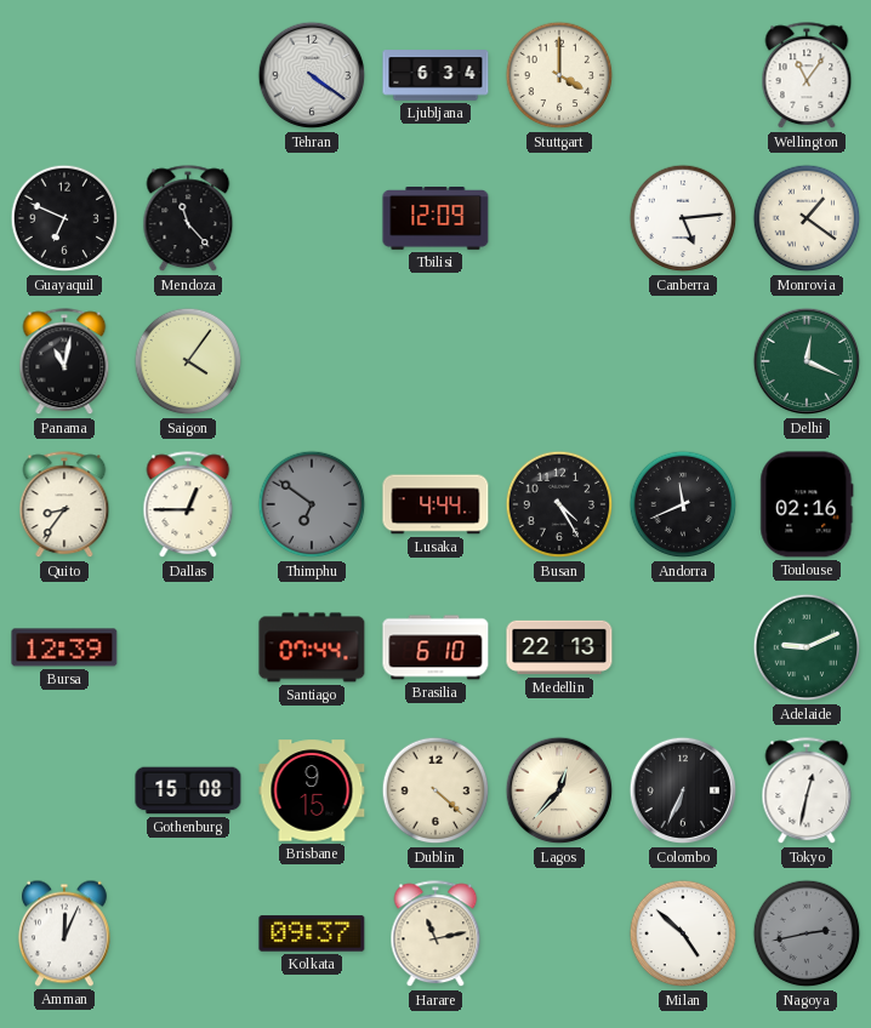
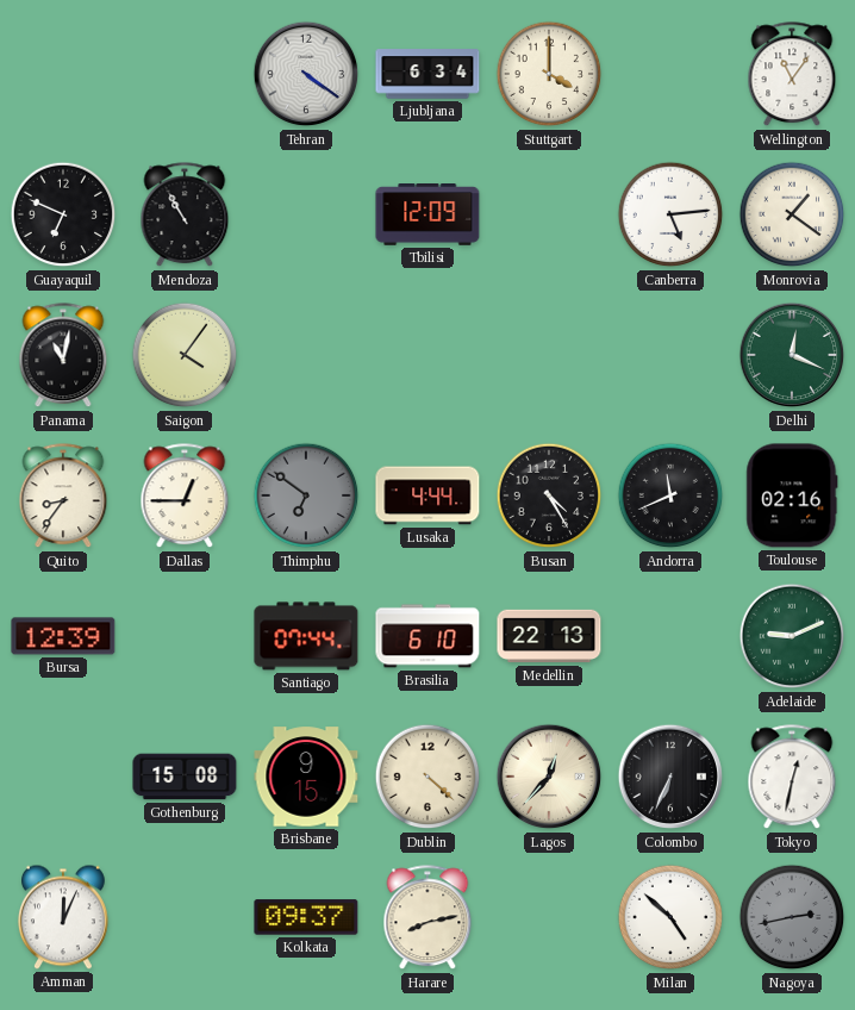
Mendoza: 11:23 -> 10:55
Harare: 11:13 -> 8:13
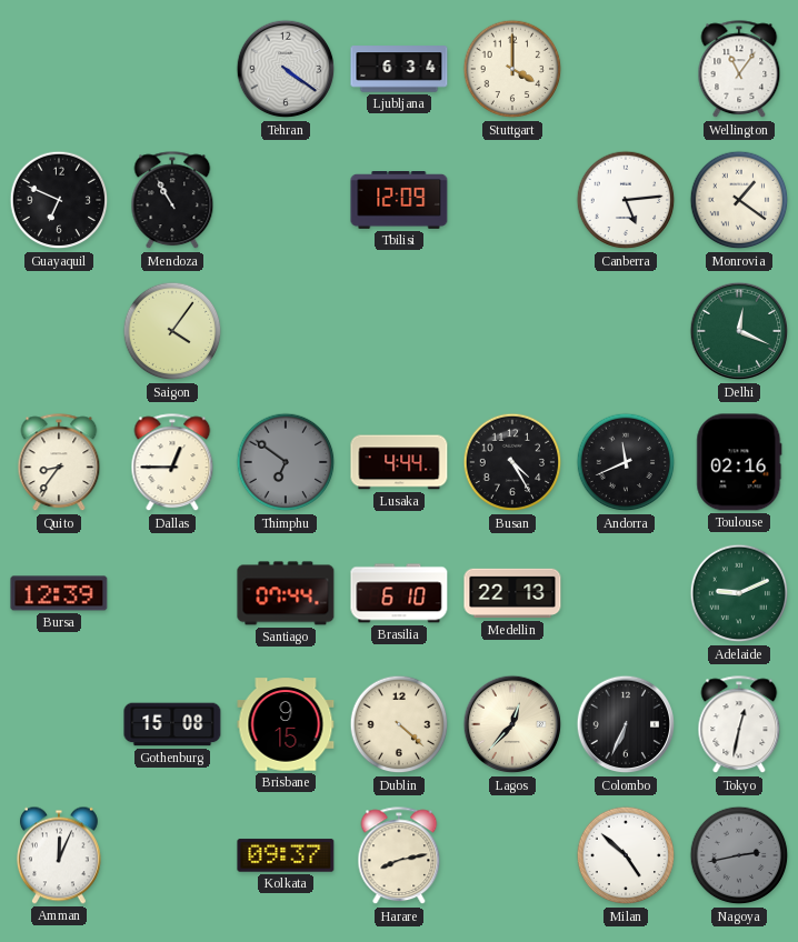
Panama: 11:02 -> none
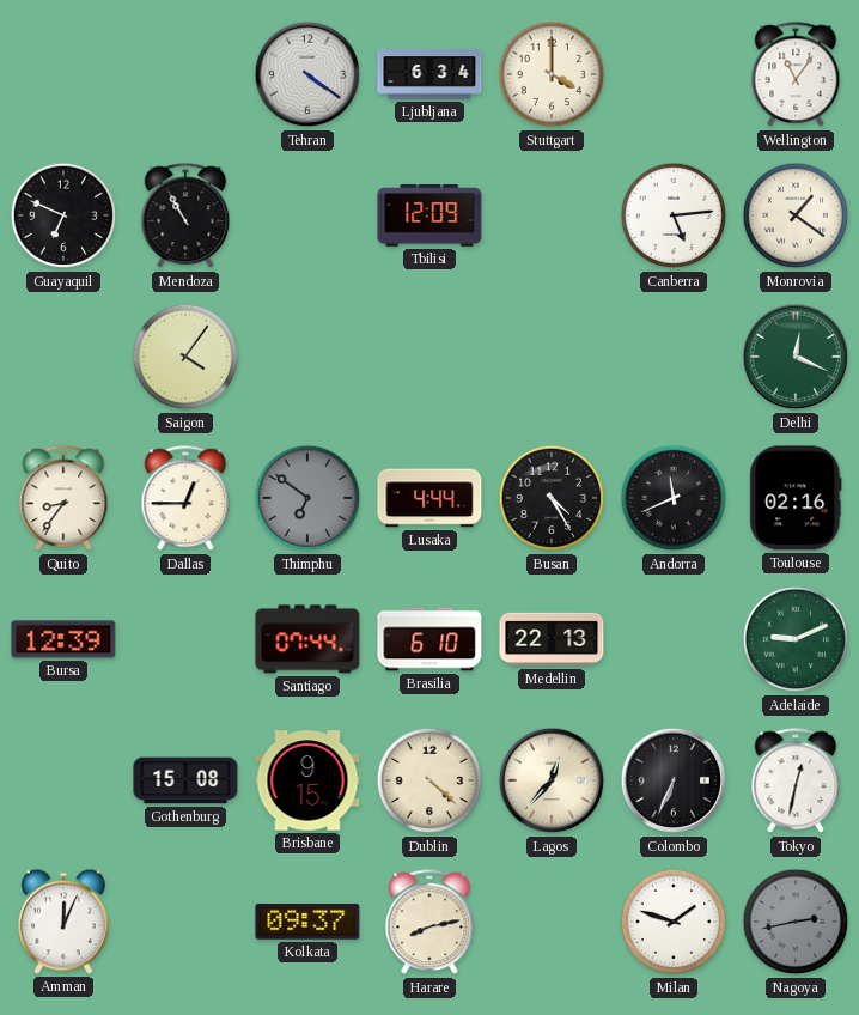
Milan: 4:52 -> 1:48
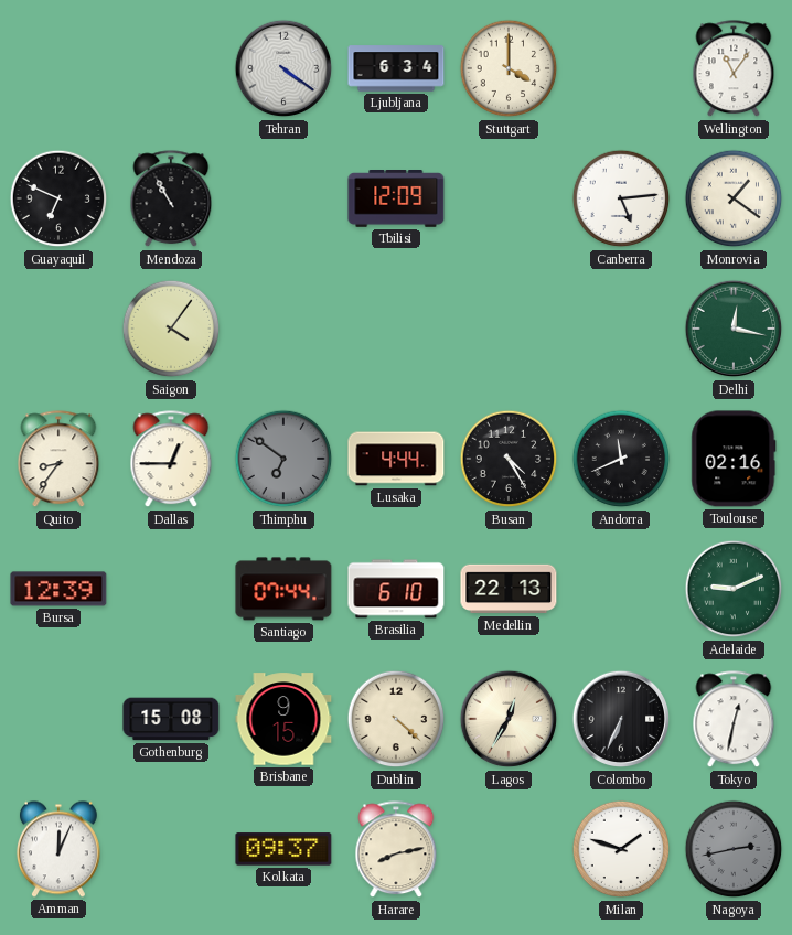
Delhi: 12:19 -> 12:17
Lagos: 12:37 -> 12:35
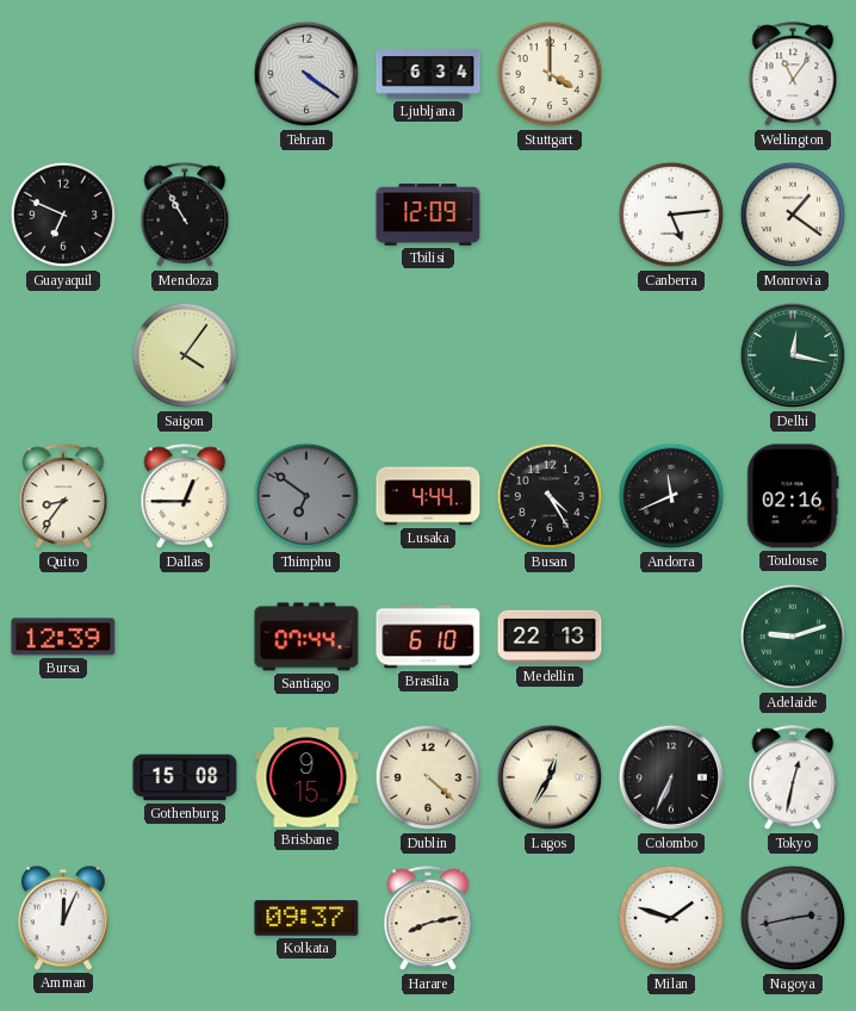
Adelaide: 9:11 -> 9:12
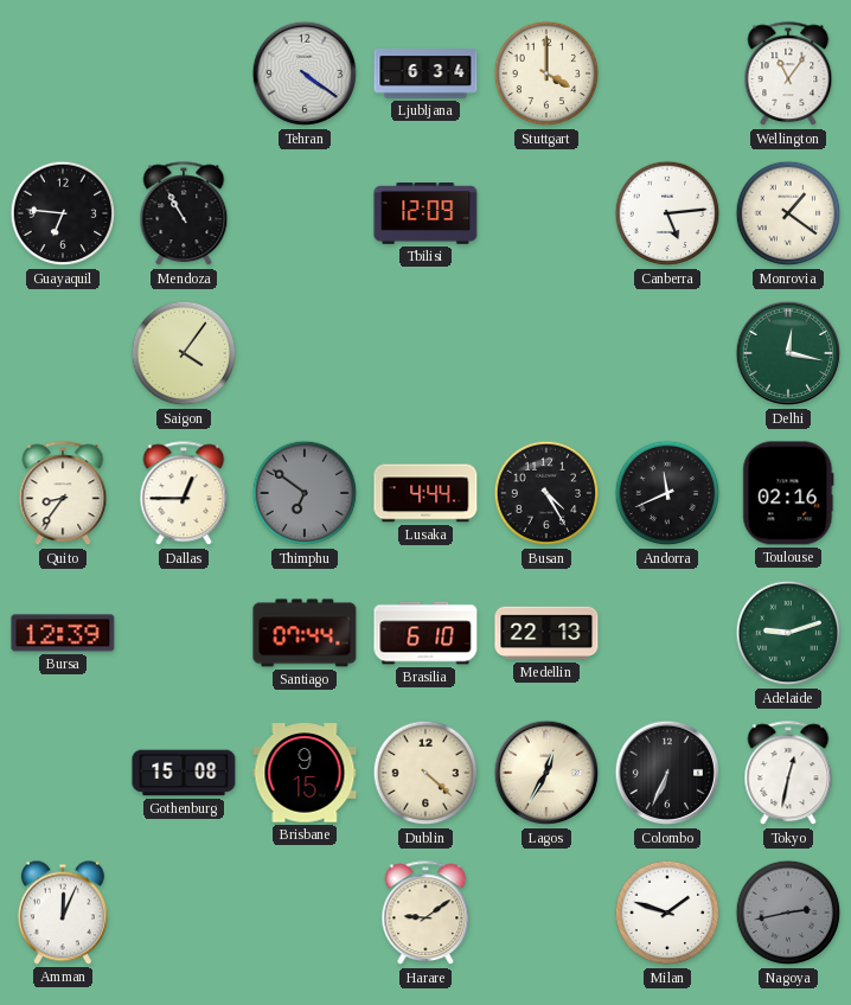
Guayaquil: 6:49 -> 6:46
Kolkata: 09:37 -> none
Harare: 8:13 -> 9:09
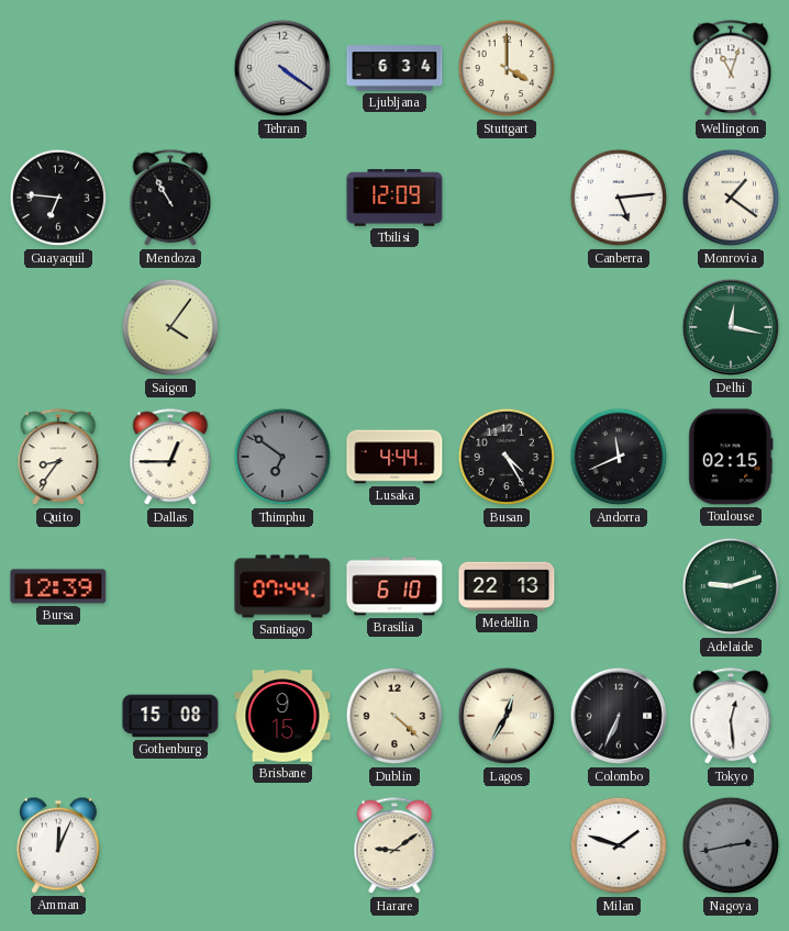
Wellington: 11:06 -> 11:03
Toulouse: 02:16 -> 02:15
Tokyo: 12:32 -> 12:29
